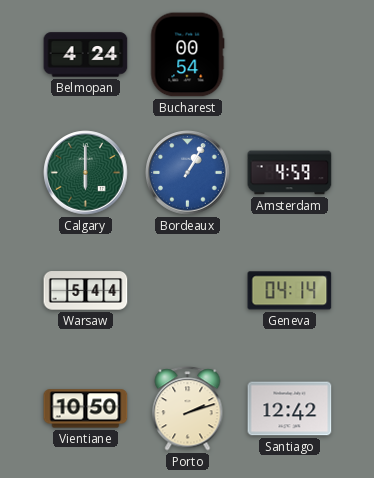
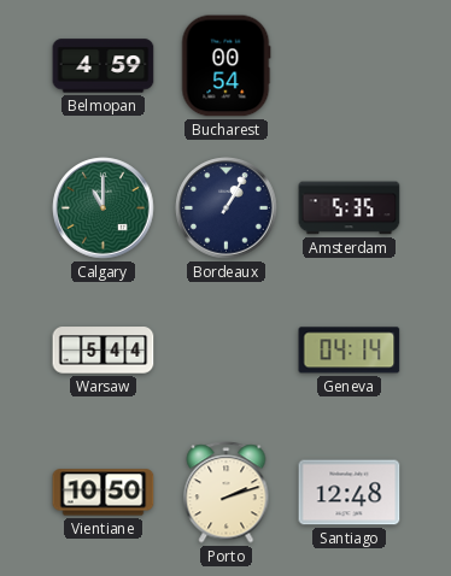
Belmopan: 4:24 -> 4:59
Calgary: 6:00 -> 11:00
Bordeaux dial: blue -> navy
Amsterdam: 4:59 -> 5:35
Santiago: 12:42 -> 12:48
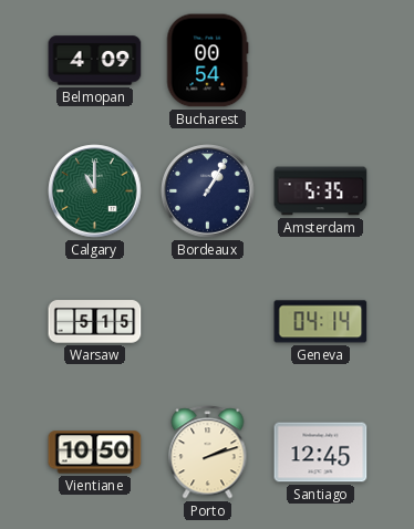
Belmopan: 4:59 -> 4:09
Warsaw: 5:44 -> 5:15
Santiago: 12:48 -> 12:45
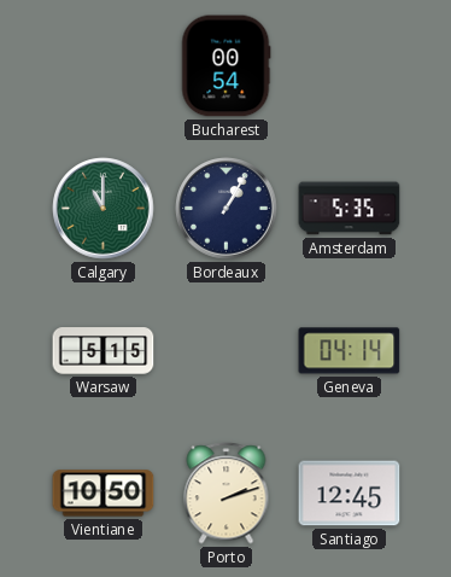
Belmopan: 4:09 -> none
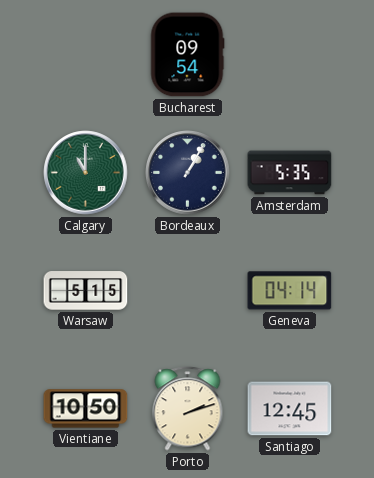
Bucharest: 00:54 -> 09:54
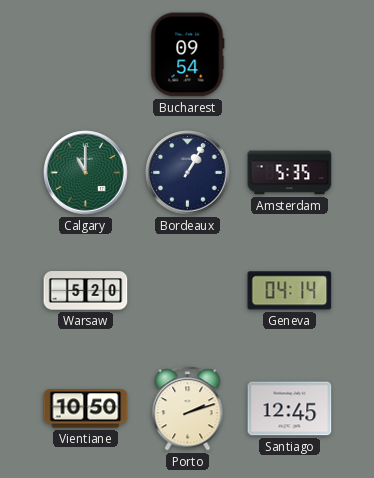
Warsaw: 5:15 -> 5:20
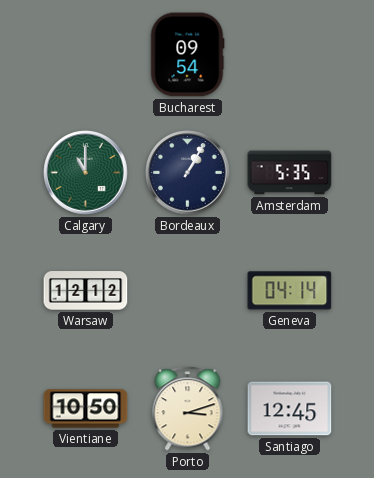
Warsaw: 5:20 -> 12:12
Porto: 2:12 -> 3:12
